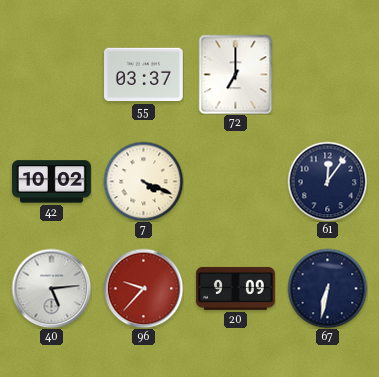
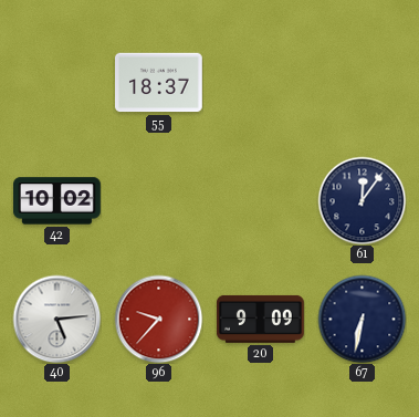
55: 03:37 -> 18:37
72: 7:00 -> none
7: 4:19 -> none
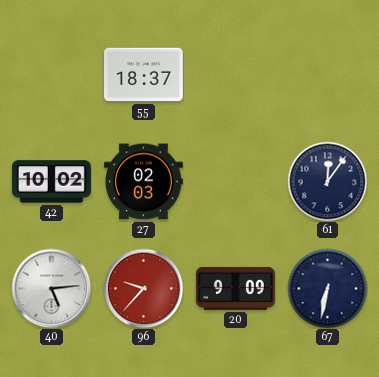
27: none -> 02:03
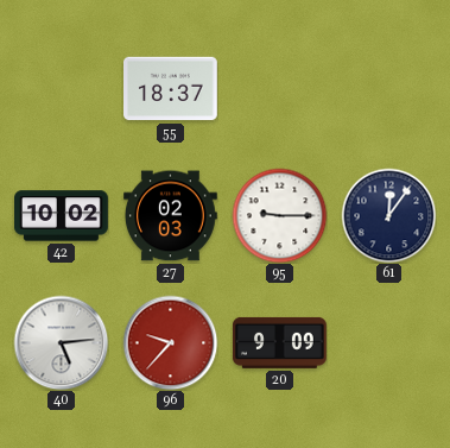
95: none -> 9:15
67: 6:32 -> none
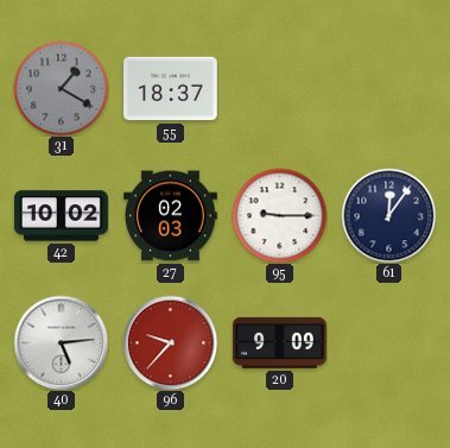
31: none -> 1:20
